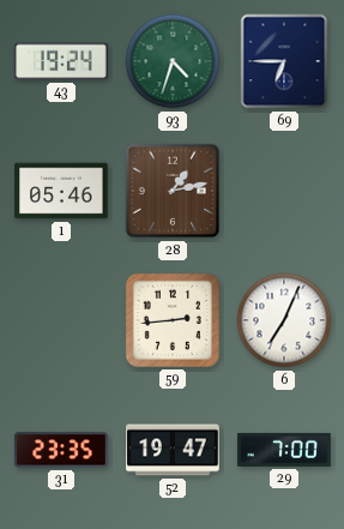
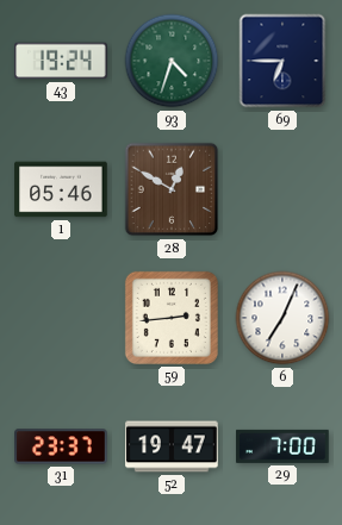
28: 1:13 -> 12:50
31: 23:35 -> 23:37
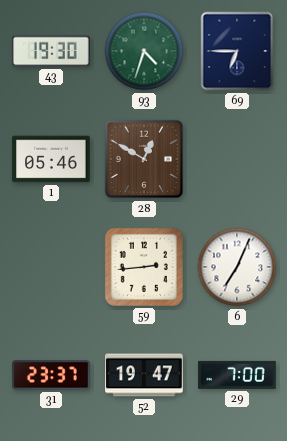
43: 19:24 -> 19:30
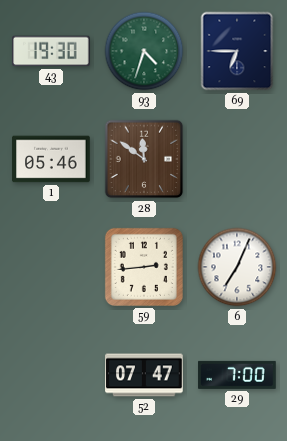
28: 12:50 -> 11:51
31: 23:37 -> none
52: 19:47 -> 07:47
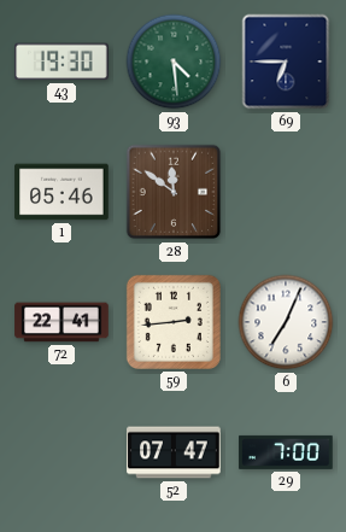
93: 4:33 -> 4:29
72: none -> 22:41
